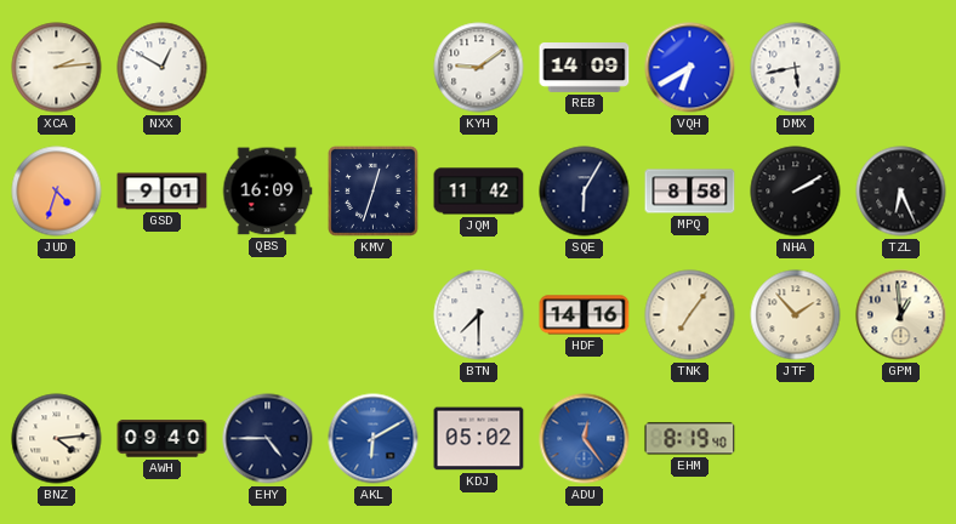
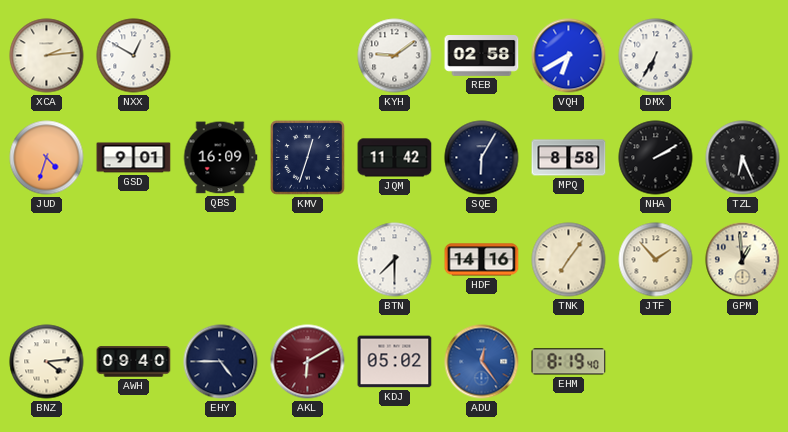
REB: 14:09 -> 02:58
DMX: 5:43 -> 6:35
AKL dial: blue -> burgundy
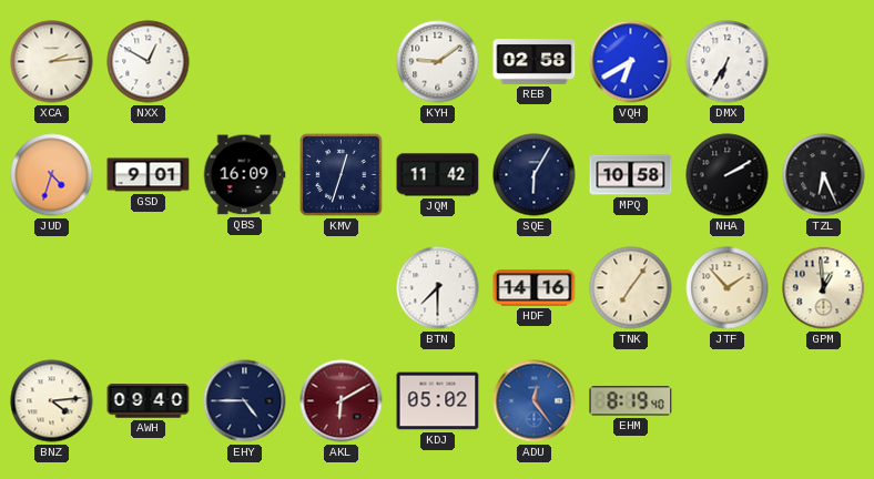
MPQ: 8:58 -> 10:58
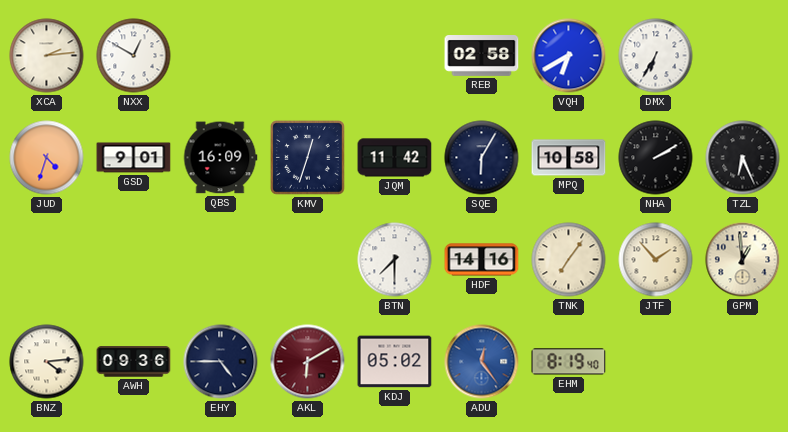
KYH: 9:09 -> none
AWH: 09:40 -> 09:36
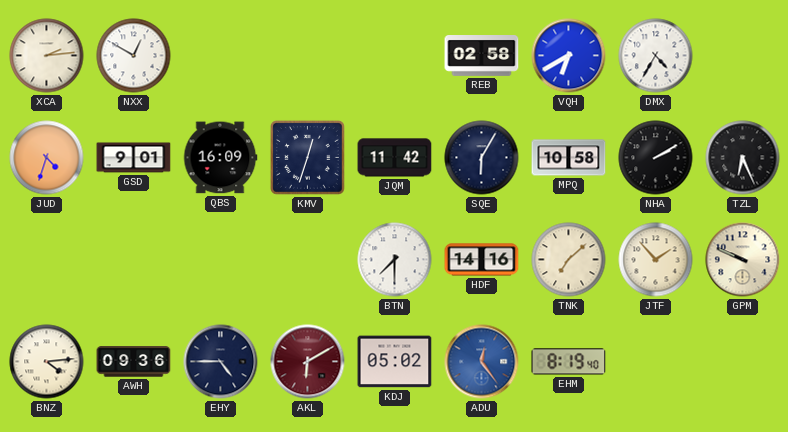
DMX: 6:35 -> 4:35
TNK: 7:06 -> 7:08
GPM: 12:59 -> 9:49
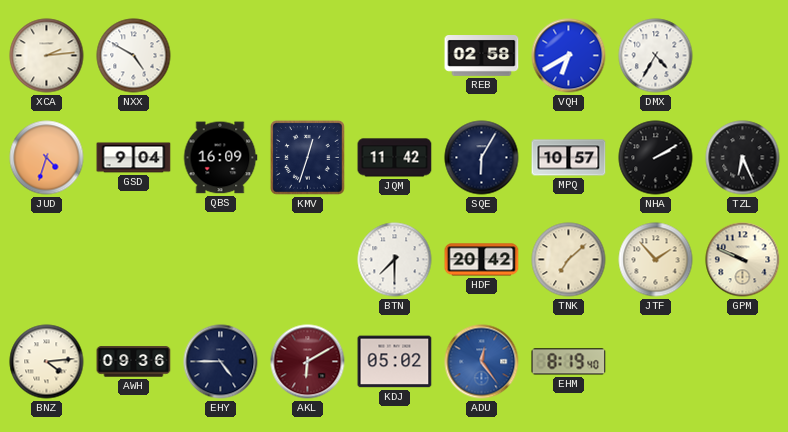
NXX: 12:50 -> 4:50
GSD: 9:01 -> 9:04
MPQ: 10:58 -> 10:57
HDF: 14:16 -> 20:42
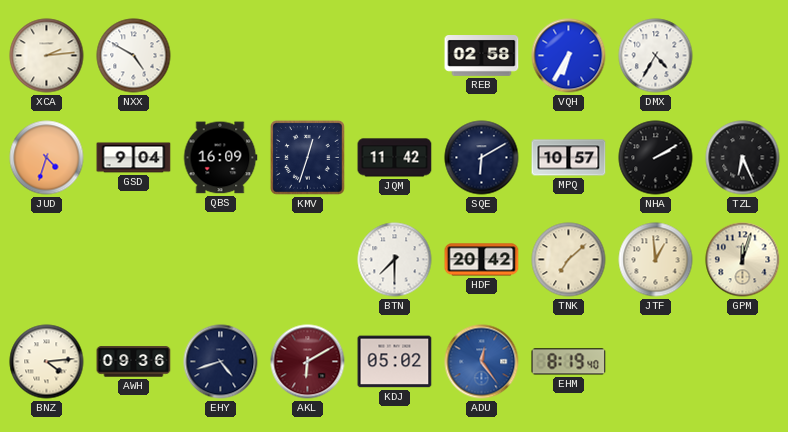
VQH: 6:40 -> 6:35
SQE: 6:05 -> 6:10
JTF: 1:53 -> 12:59
GPM: 9:49 -> 12:03
EHY: 4:45 -> 4:42
